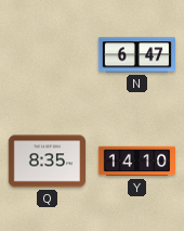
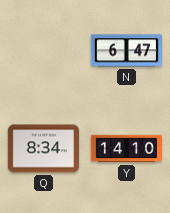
Q: 8:35 -> 8:34
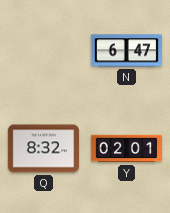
Q: 8:34 -> 8:32
Y: 14:10 -> 02:01
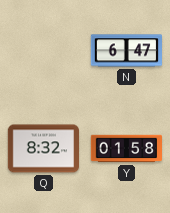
Y: 02:01 -> 01:58
